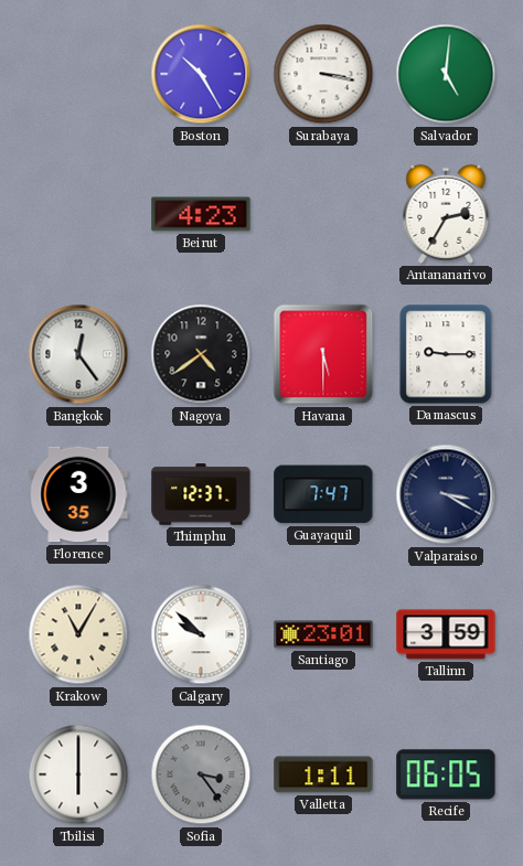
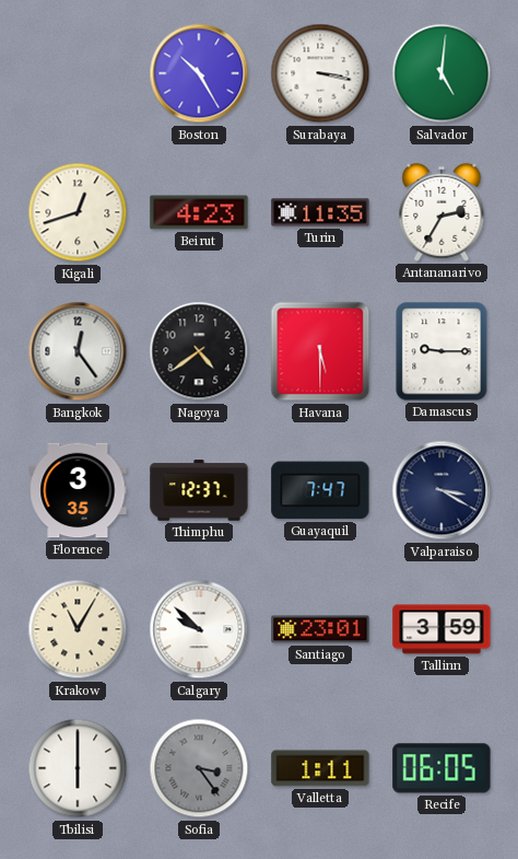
Kigali: none -> 12:42
Turin: none -> 11:35
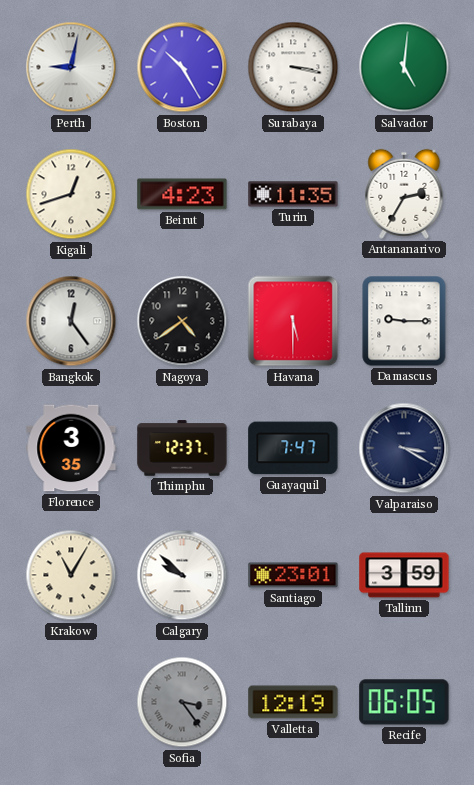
Perth: none -> 9:02
Tbilisi: 6:00 -> none
Valletta: 1:11 -> 12:19
